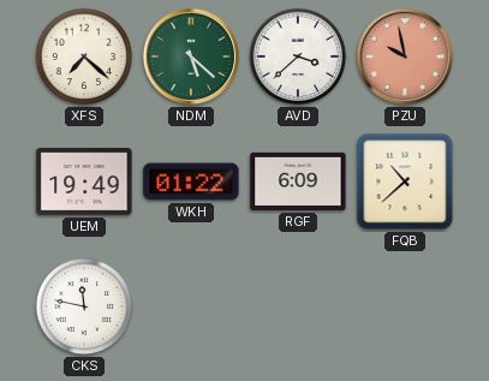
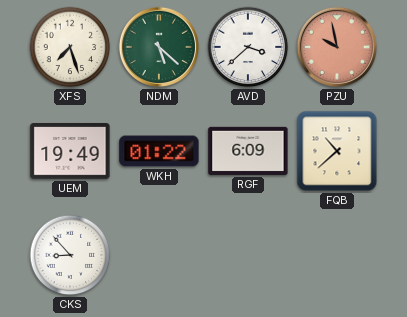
XFS: 7:22 -> 7:27
CKS: 11:47 -> 8:53
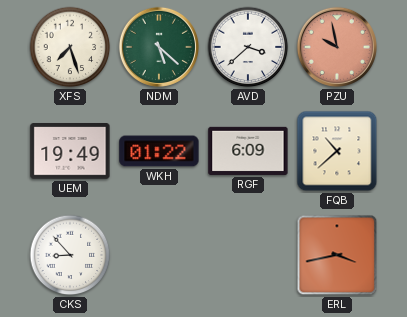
ERL: none -> 3:43
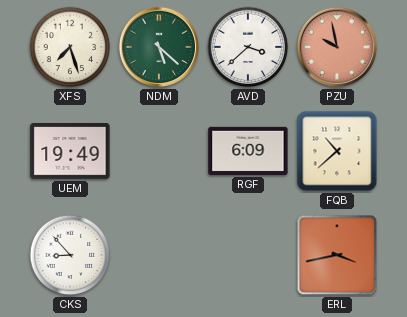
WKH: 01:22 -> none
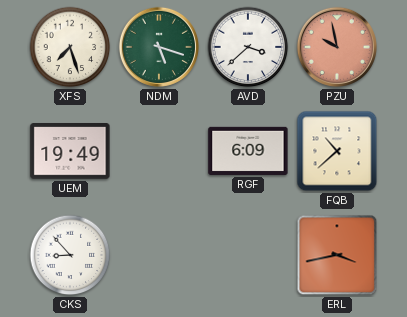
NDM: 5:22 -> 5:18
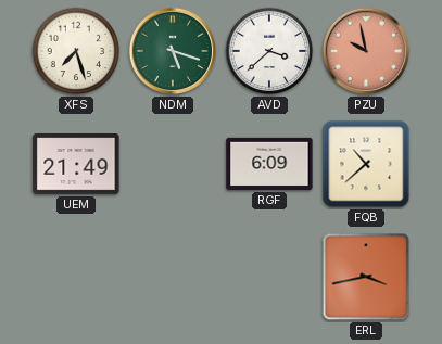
UEM: 19:49 -> 21:49
CKS: 8:53 -> none
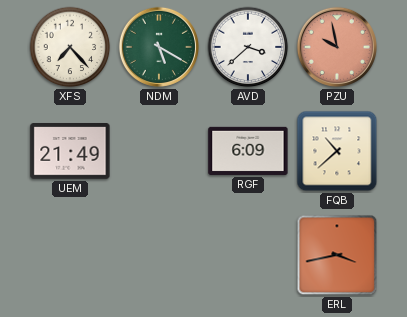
XFS: 7:27 -> 7:23
NDM: 5:18 -> 5:20
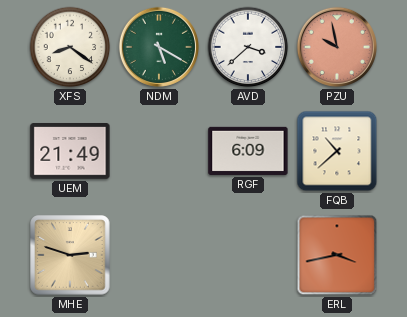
XFS: 7:23 -> 8:21
MHE: none -> 2:48
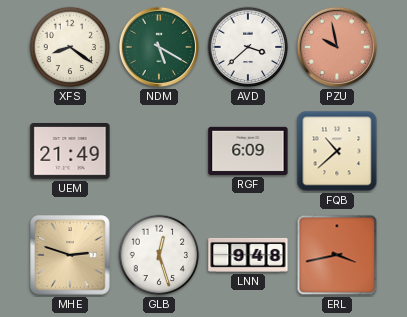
GLB: none -> 12:27
LNN: none -> 9:48
